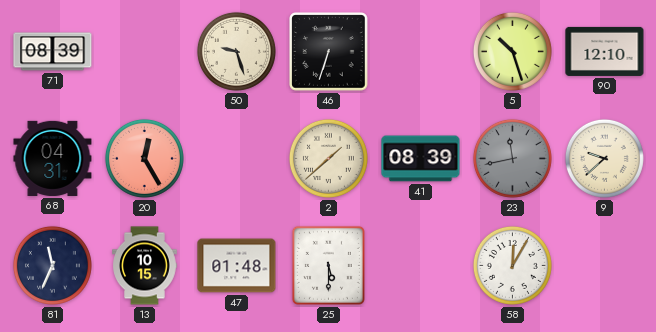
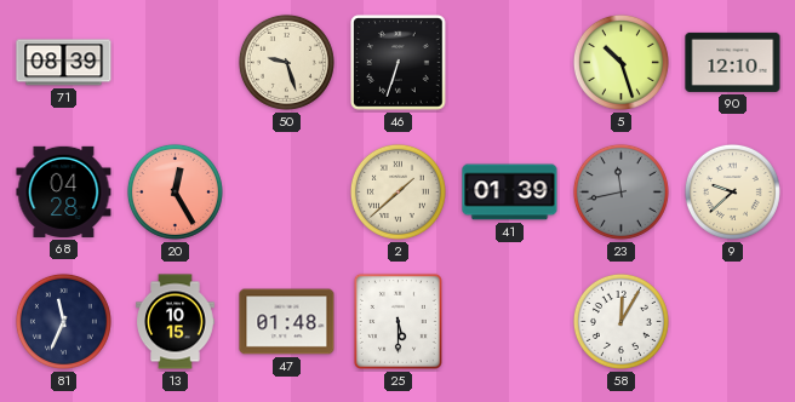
68: 04:31 -> 04:28
41: 08:39 -> 01:39
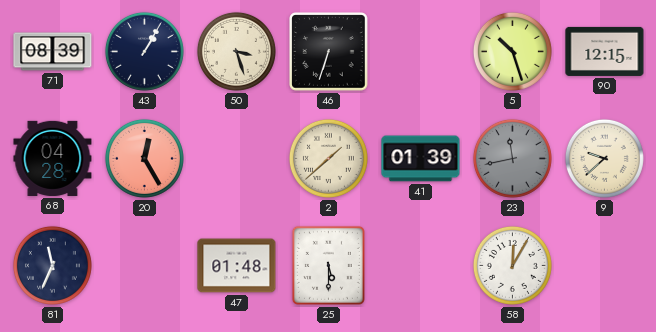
43: none -> 1:05
50: 9:27 -> 3:27
90: 12:10 -> 12:15
13: 10:15 -> none
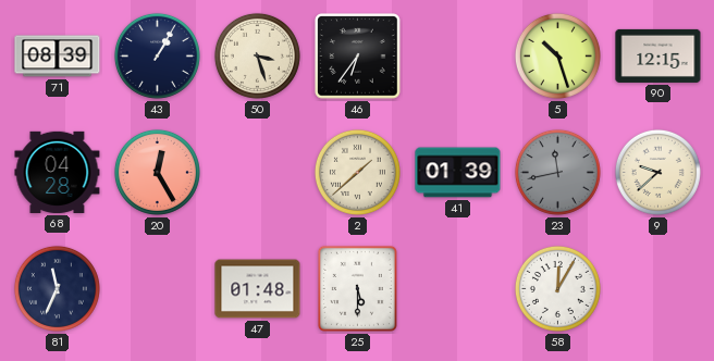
46: 6:33 -> 6:36
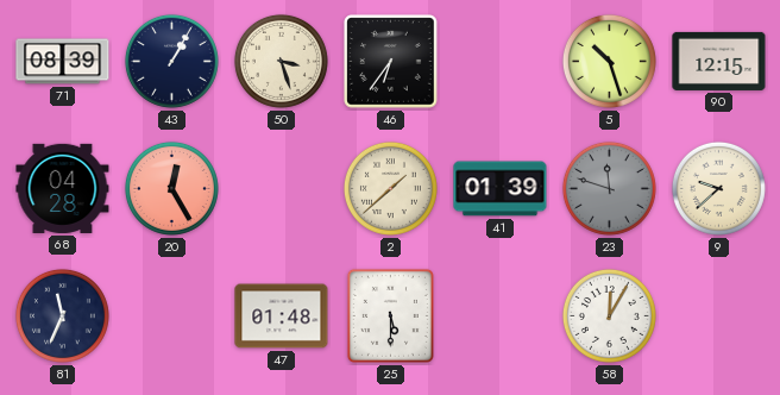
23: 11:43 -> 11:48
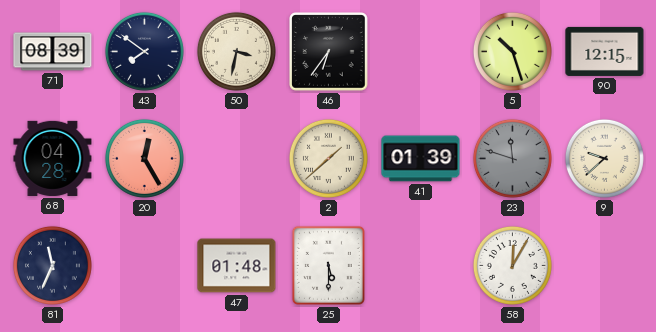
43: 1:05 -> 7:51
50: 3:27 -> 3:32
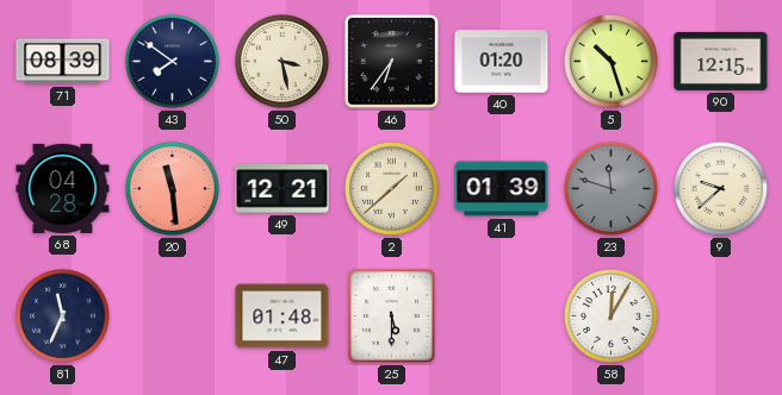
50: 3:32 -> 3:28
40: none -> 01:20
20: 12:25 -> 11:29
49: none -> 12:21
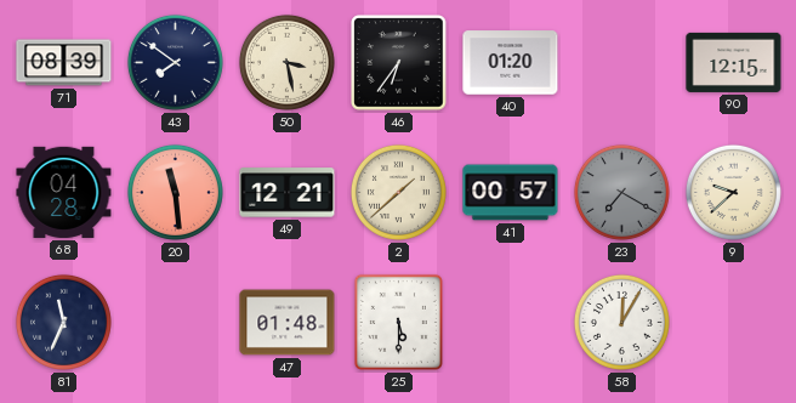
5: 10:27 -> none
41: 01:39 -> 00:57
23: 11:48 -> 7:20
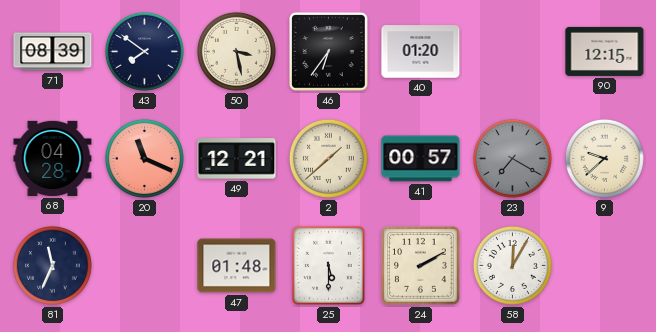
20: 11:29 -> 11:19
24: none -> 2:10
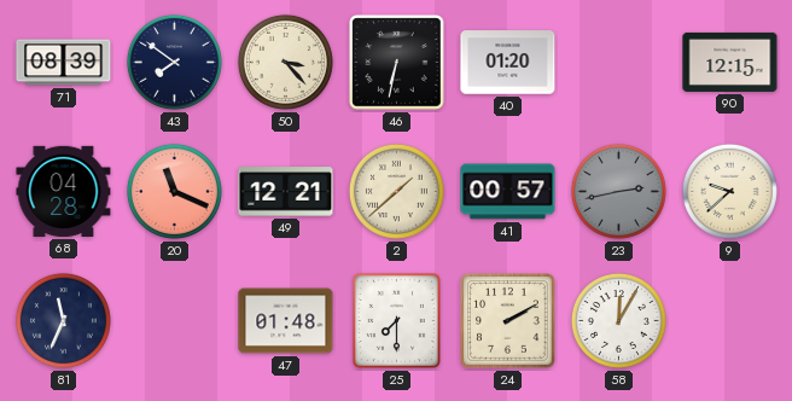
50: 3:28 -> 3:23
46: 6:36 -> 6:32
23: 7:20 -> 2:43
25: 5:30 -> 7:30
